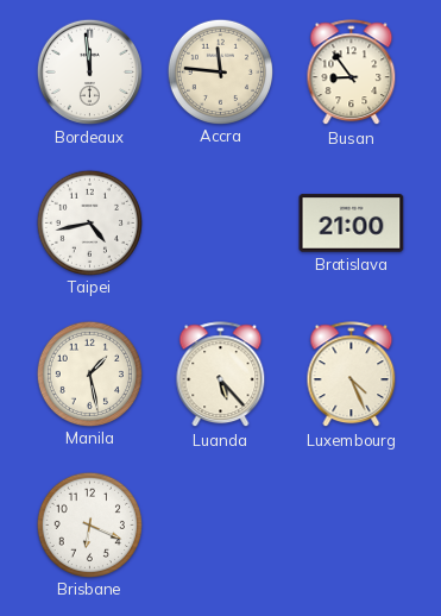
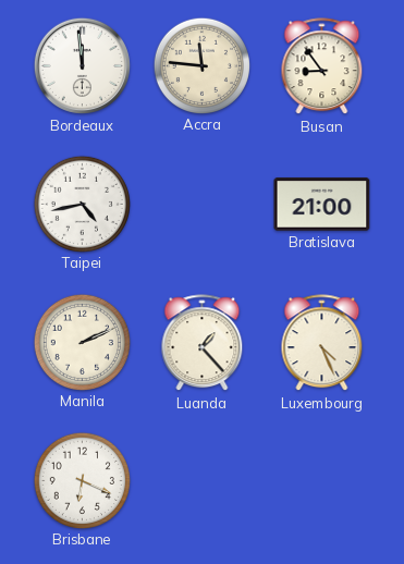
Manila: 1:28 -> 2:11
Luanda: 5:23 -> 1:23
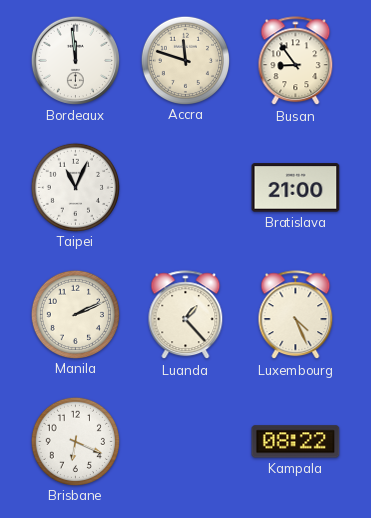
Accra: 11:46 -> 11:48
Taipei: 4:43 -> 11:04
Kampala: none -> 08:22
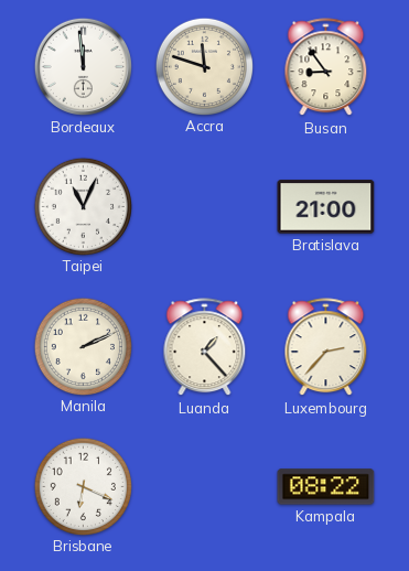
Luxembourg: 4:26 -> 2:37
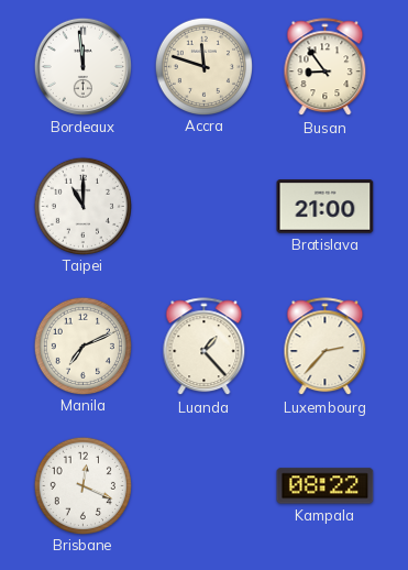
Taipei: 11:04 -> 11:00
Manila: 2:11 -> 7:11
Brisbane: 6:19 -> 12:19
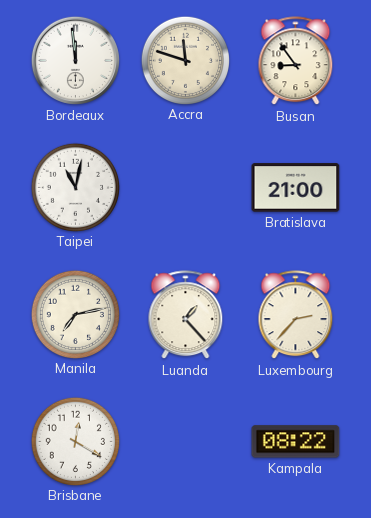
Taipei: 11:00 -> 11:02
Manila: 7:11 -> 7:13
Brisbane: 12:19 -> 12:20
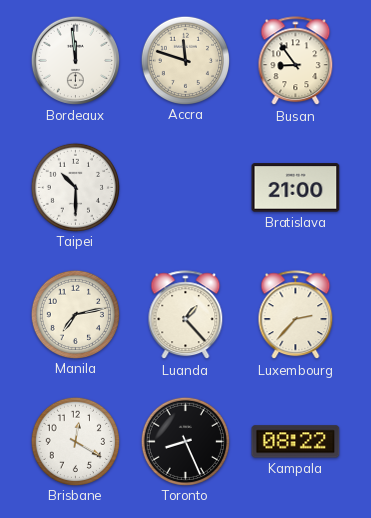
Taipei: 11:02 -> 10:30
Toronto: none -> 8:26
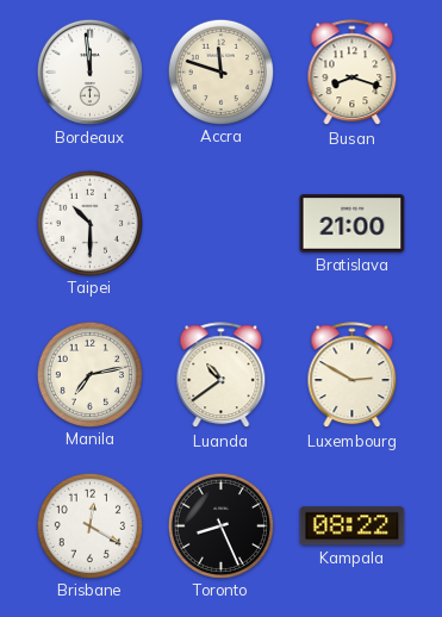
Busan: 8:54 -> 8:18
Luanda: 1:23 -> 10:39
Luxembourg: 2:37 -> 2:50
